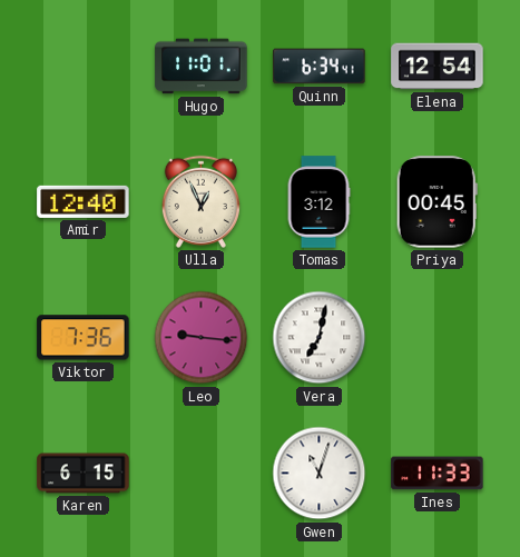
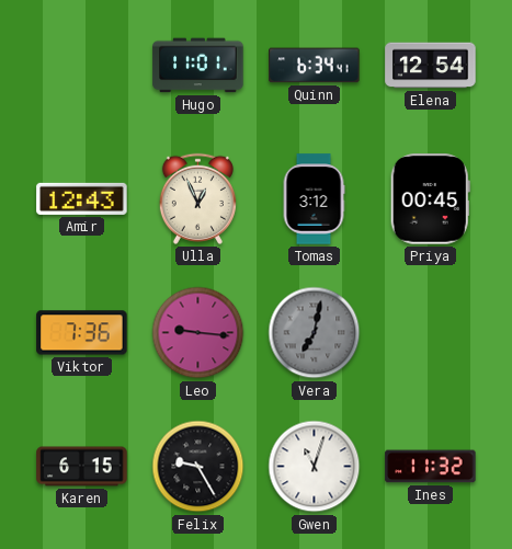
Amir: 12:40 -> 12:43
Vera dial: white -> grey
Felix: none -> 9:25
Ines: 11:33 -> 11:32
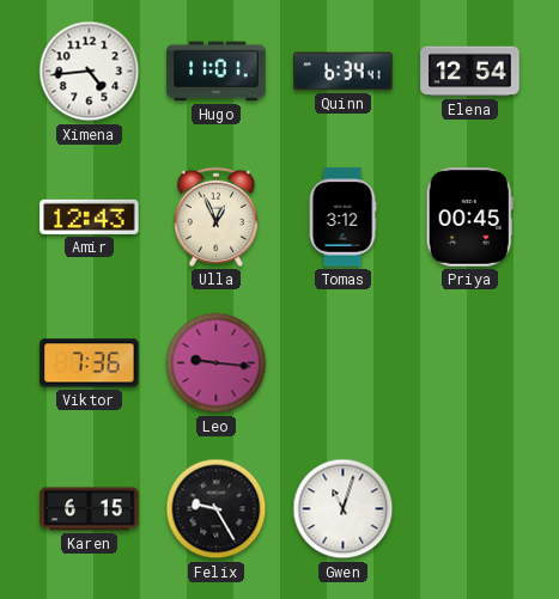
Ximena: none -> 4:44
Vera: 7:02 -> none
Ines: 11:32 -> none
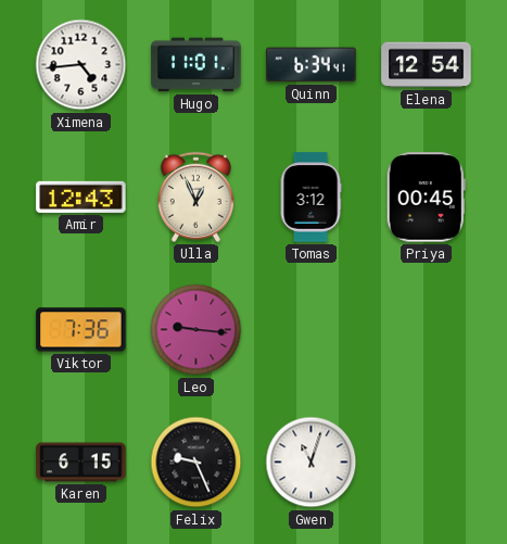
Felix: 9:25 -> 9:26
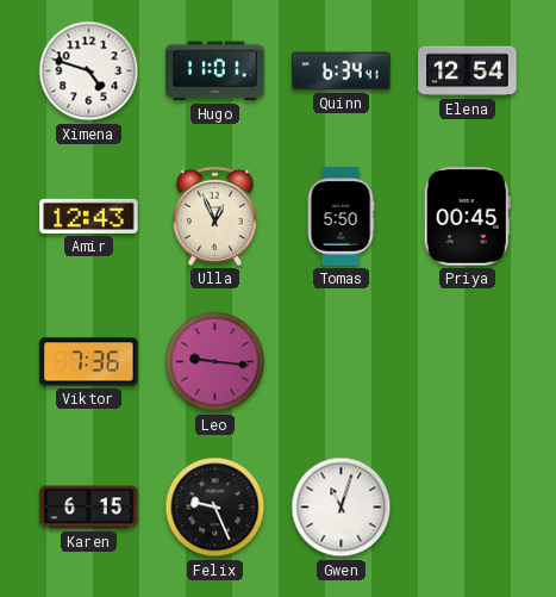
Ximena: 4:44 -> 4:48
Tomas: 3:12 -> 5:50
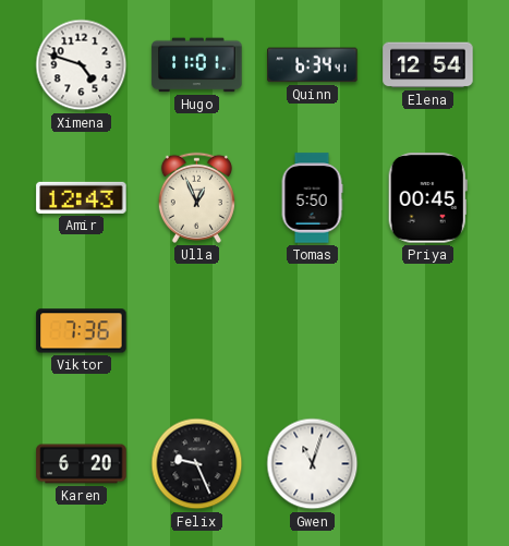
Leo: 9:16 -> none
Karen: 6:15 -> 6:20
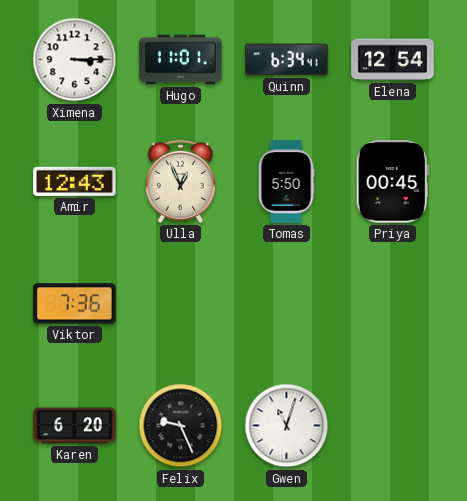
Ximena: 4:48 -> 3:15
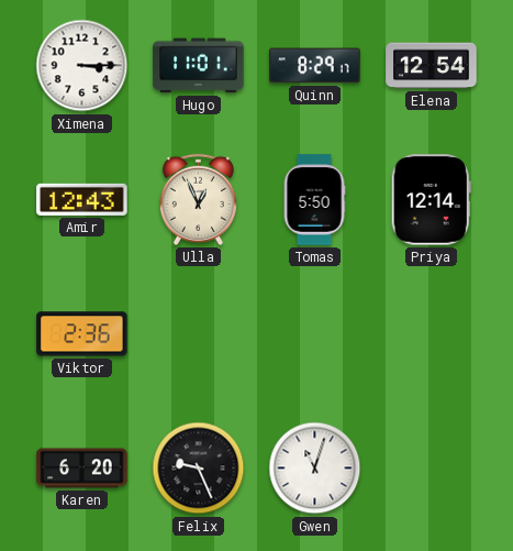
Quinn: 6:34 -> 8:29
Priya: 00:45 -> 12:14
Viktor: 7:36 -> 2:36
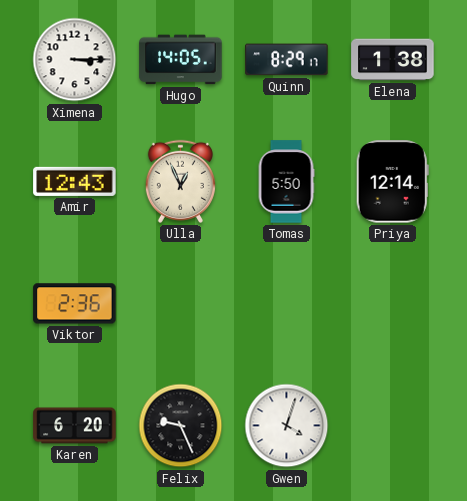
Hugo: 11:01 -> 14:05
Elena: 12:54 -> 1:38
Gwen: 11:03 -> 4:03
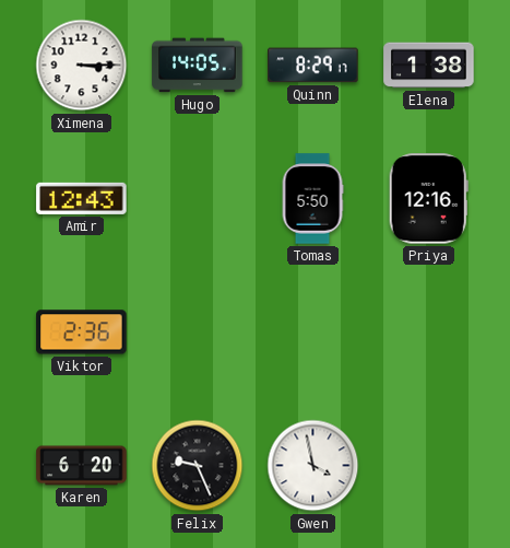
Ulla: 12:56 -> none
Priya: 12:14 -> 12:16
Gwen: 4:03 -> 3:58
